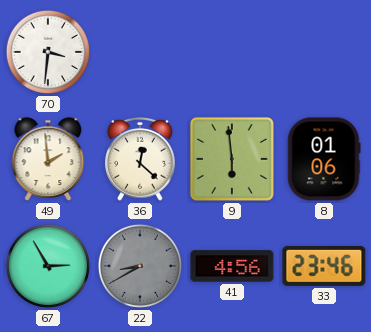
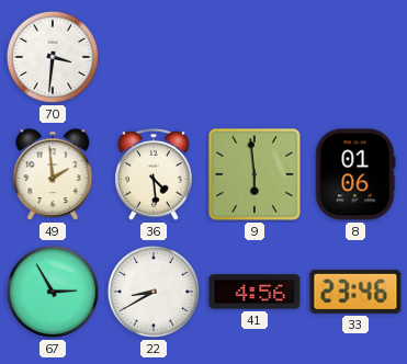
36: 12:22 -> 4:29
22 dial: grey -> white
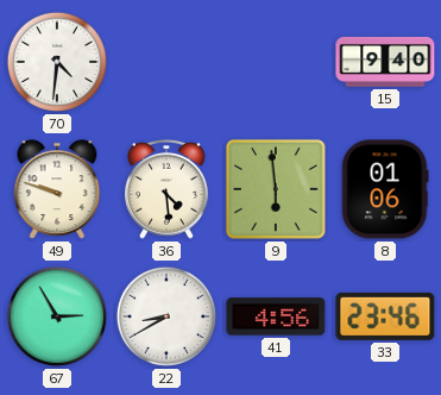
70: 3:31 -> 4:31
15: none -> 9:40
49: 1:59 -> 9:48
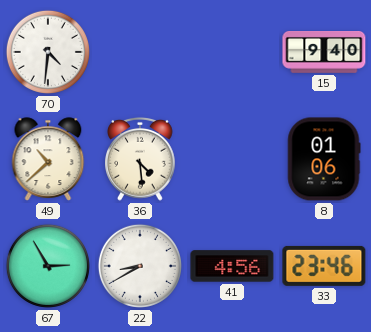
49: 9:48 -> 10:38
9: 5:59 -> none
